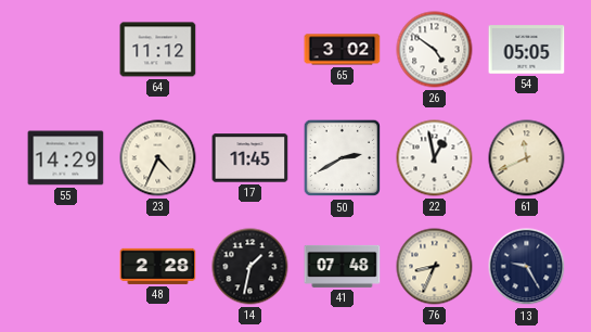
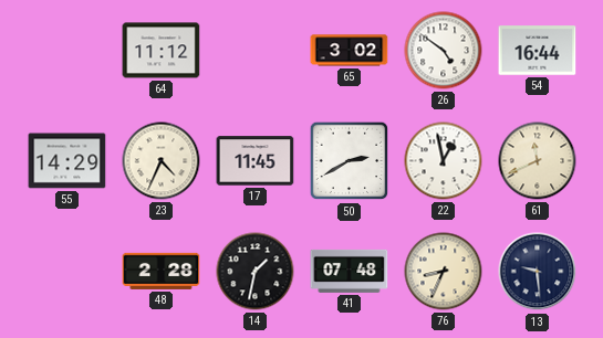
54: 05:05 -> 16:44
13: 9:25 -> 9:29
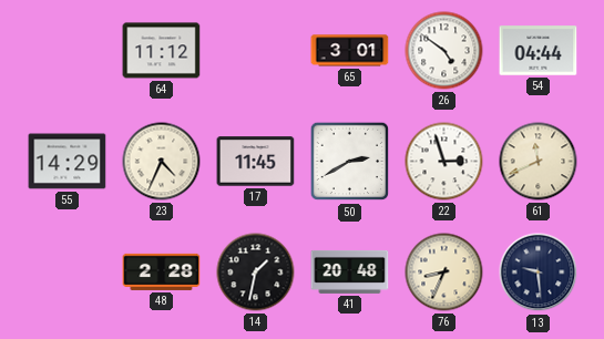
65: 3:02 -> 3:01
54: 16:44 -> 04:44
22: 12:58 -> 2:57
41: 07:48 -> 20:48
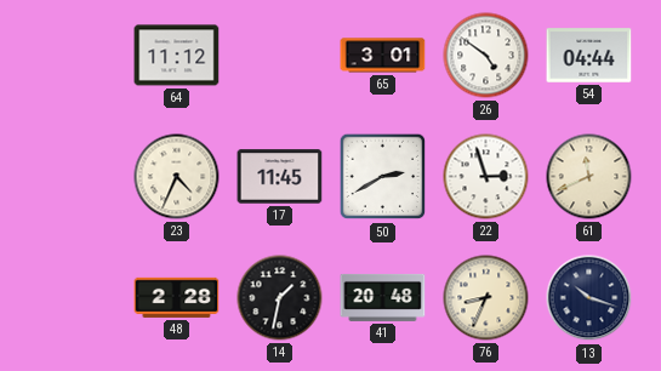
55: 14:29 -> none
13: 9:29 -> 10:18
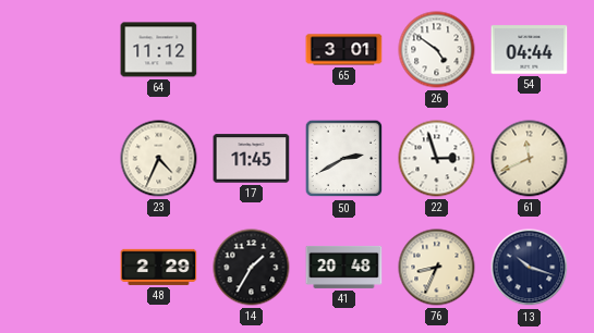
48: 2:28 -> 2:29
14: 1:32 -> 1:35
